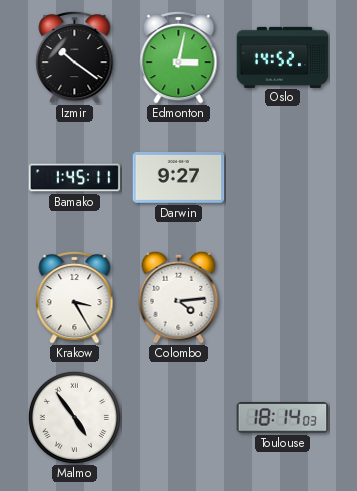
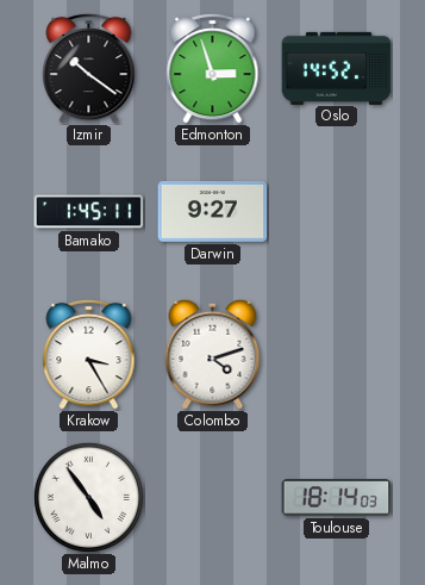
Edmonton: 3:02 -> 2:57
Colombo: 4:14 -> 4:12
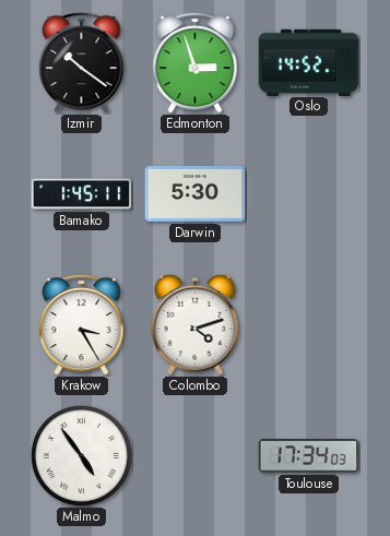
Darwin: 9:27 -> 5:30
Toulouse: 18:14 -> 17:34
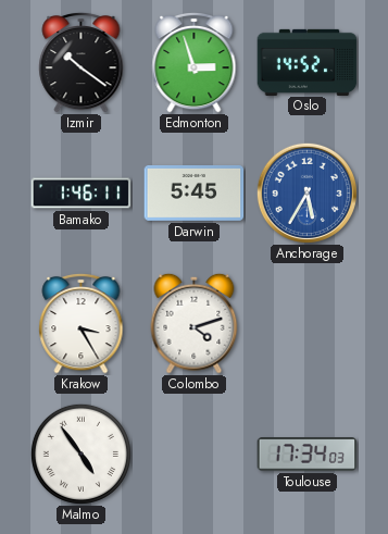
Bamako: 1:45 -> 1:46
Darwin: 5:30 -> 5:45
Anchorage: none -> 5:35
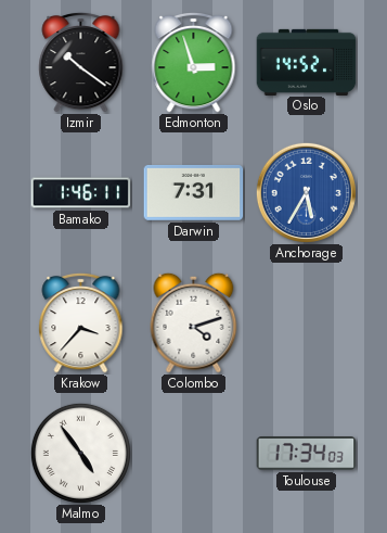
Darwin: 5:45 -> 7:31
Krakow: 3:25 -> 3:37
